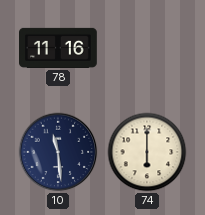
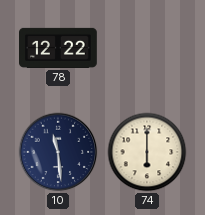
78: 11:16 -> 12:22
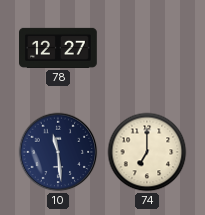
78: 12:22 -> 12:27
74: 6:00 -> 7:00
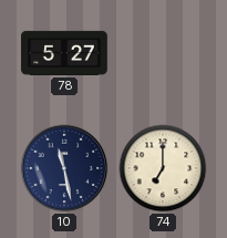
78: 12:27 -> 5:27
10: 11:29 -> 11:28
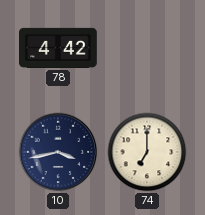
78: 5:27 -> 4:42
10: 11:28 -> 3:43
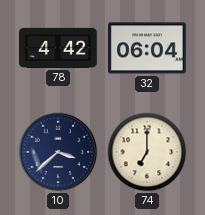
32: none -> 06:04
10: 3:43 -> 3:38
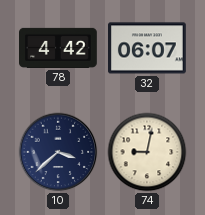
32: 06:04 -> 06:07
74: 7:00 -> 9:02
